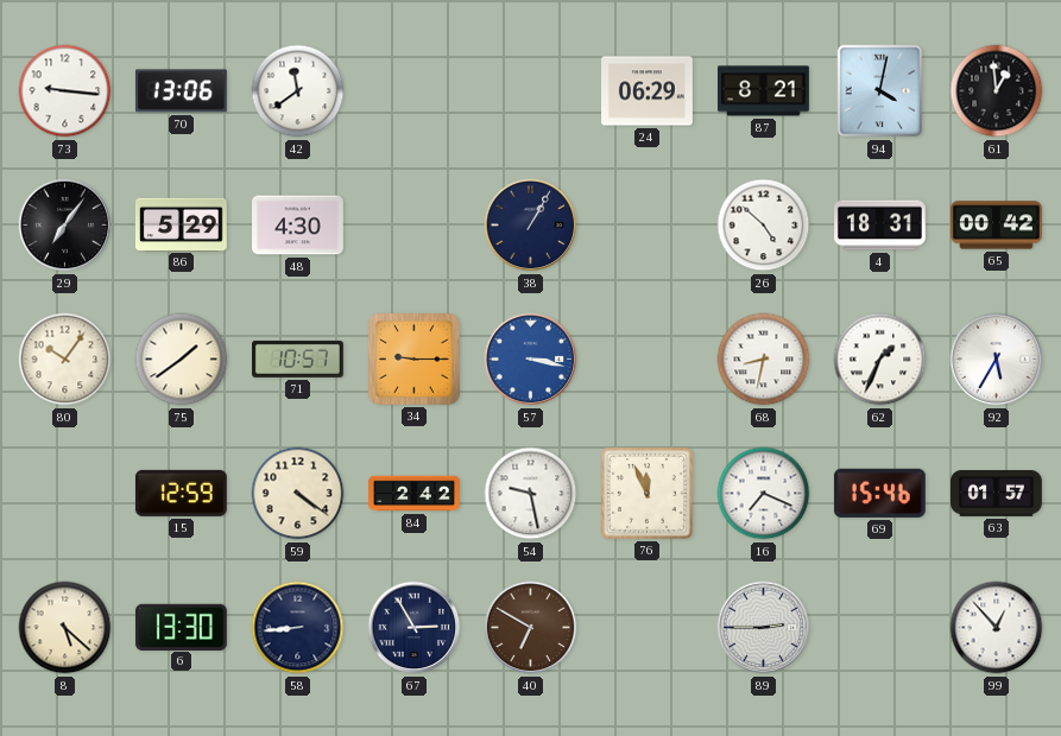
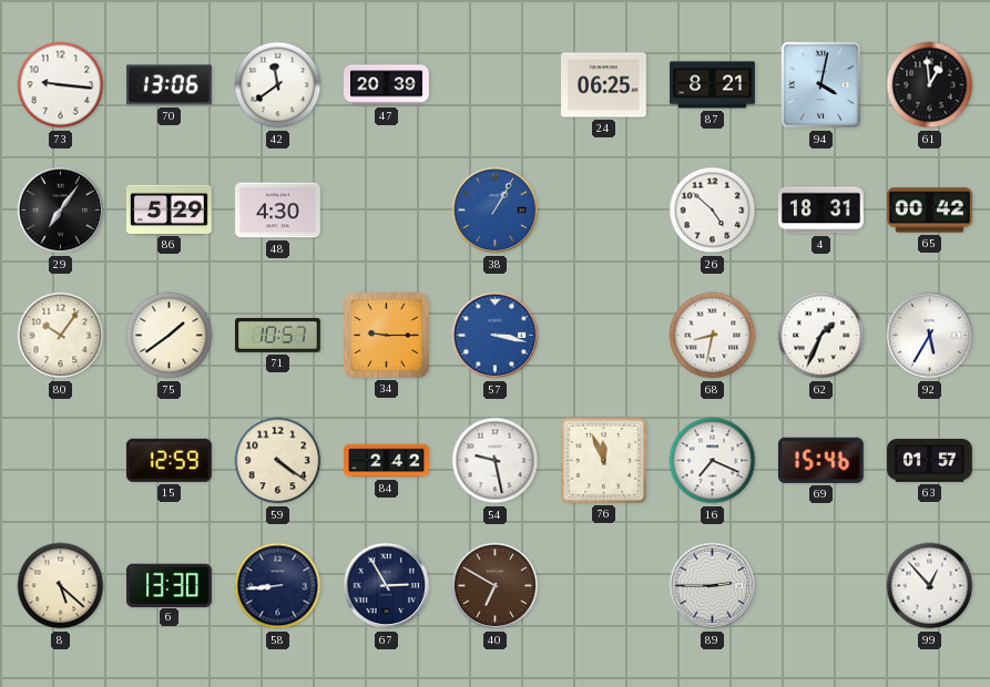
47: none -> 20:39
24: 06:29 -> 06:25
38 dial: navy -> blue
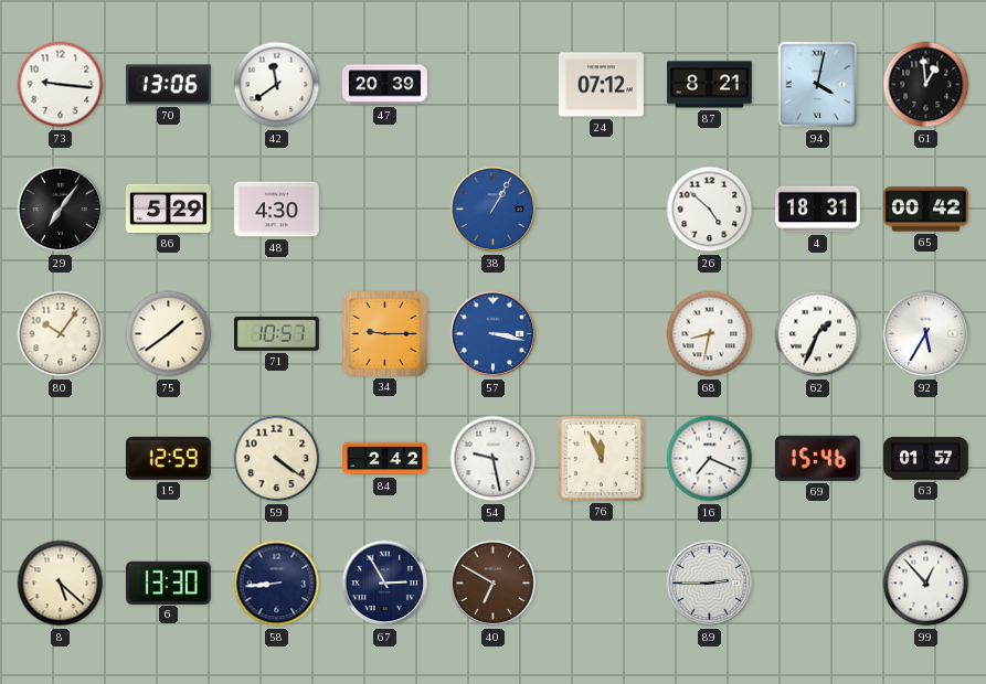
24: 06:25 -> 07:12
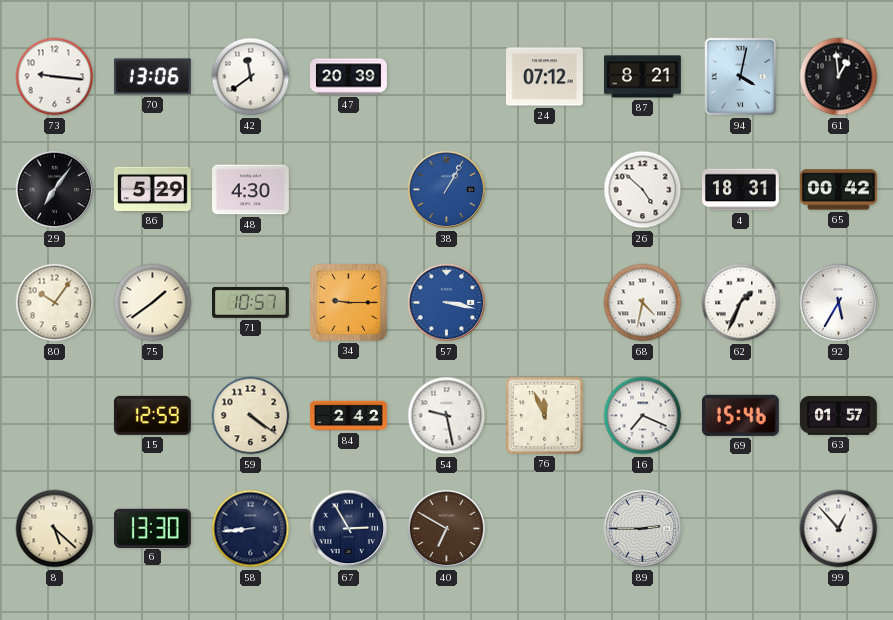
68: 8:32 -> 4:32
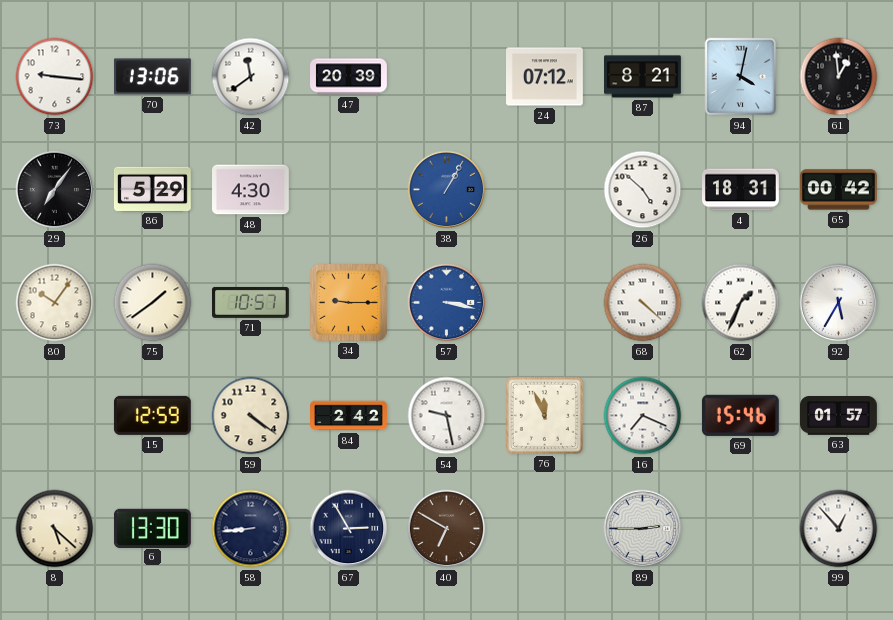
68: 4:32 -> 4:22
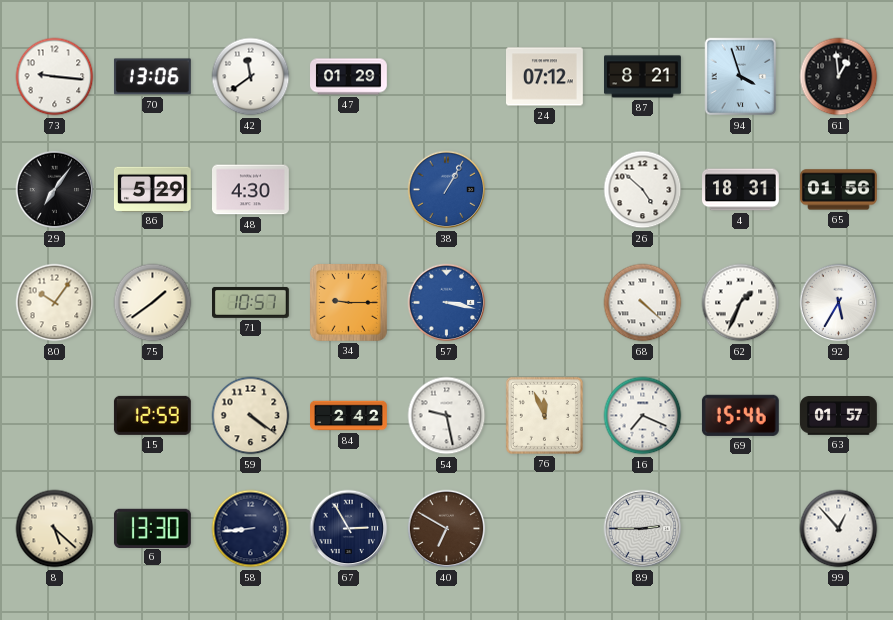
47: 20:39 -> 01:29
94: 4:02 -> 3:57
65: 00:42 -> 01:56
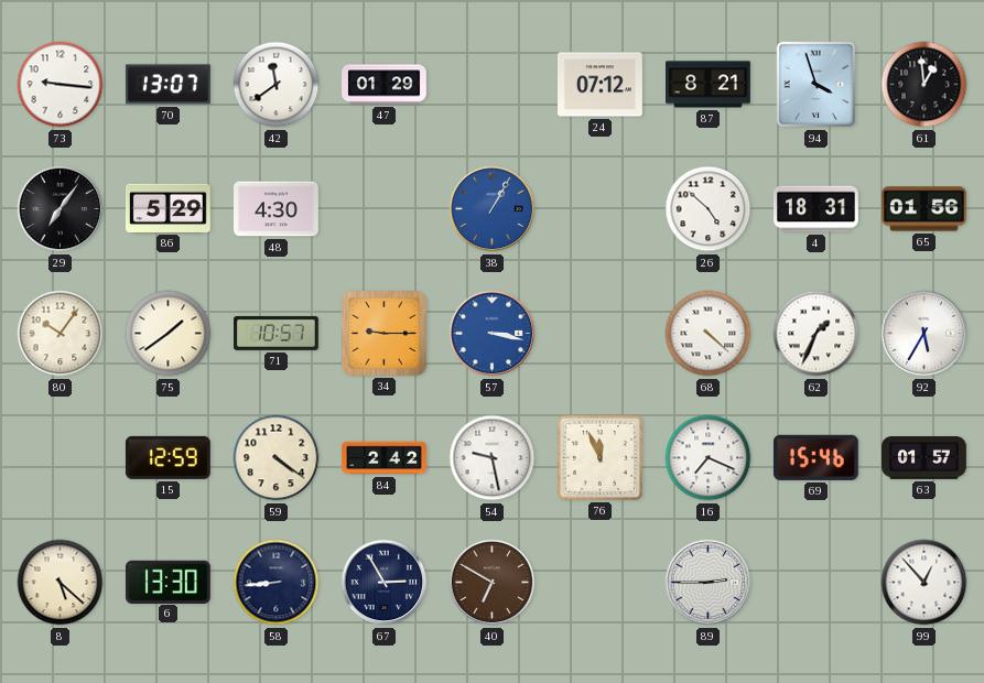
70: 13:06 -> 13:07
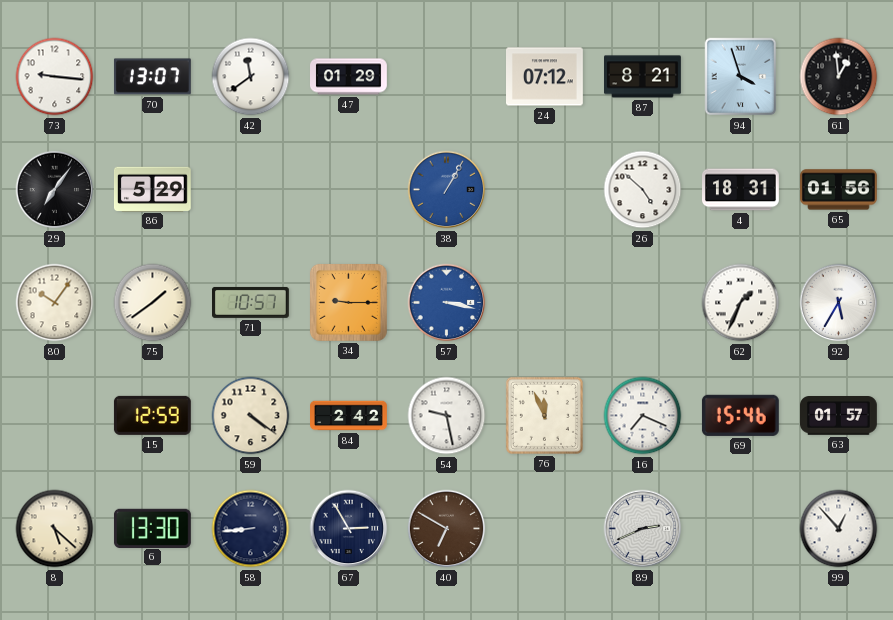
48: 4:30 -> none
68: 4:22 -> none
89: 2:45 -> 2:41
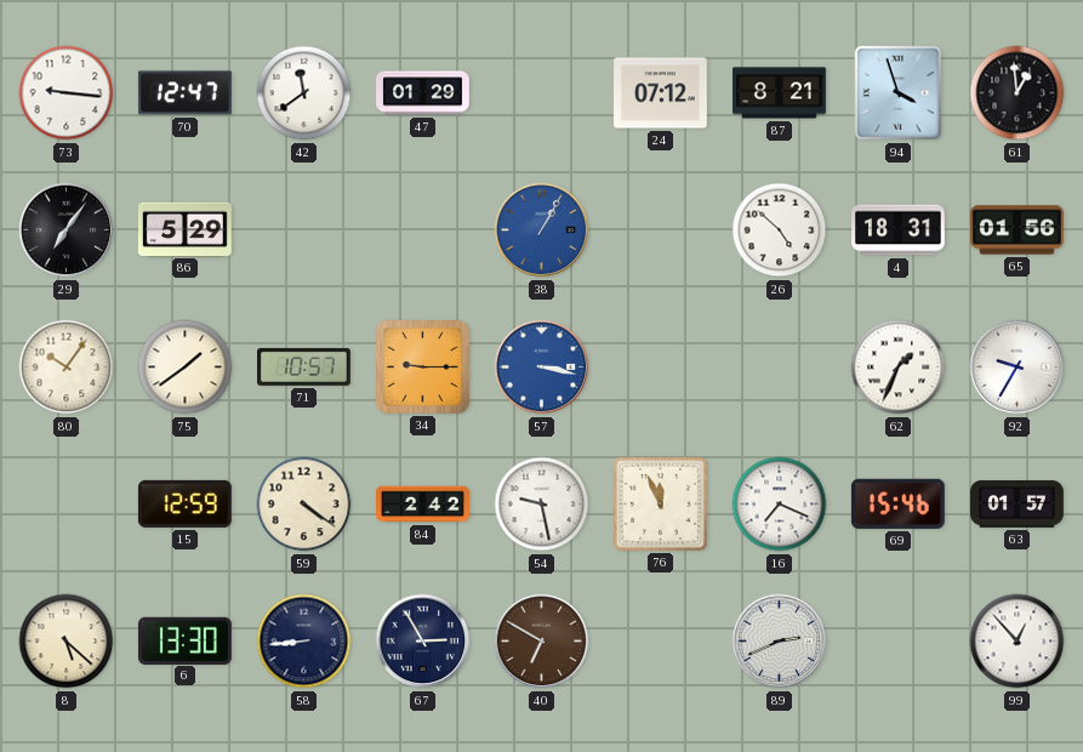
70: 13:07 -> 12:47
92: 5:35 -> 9:35
